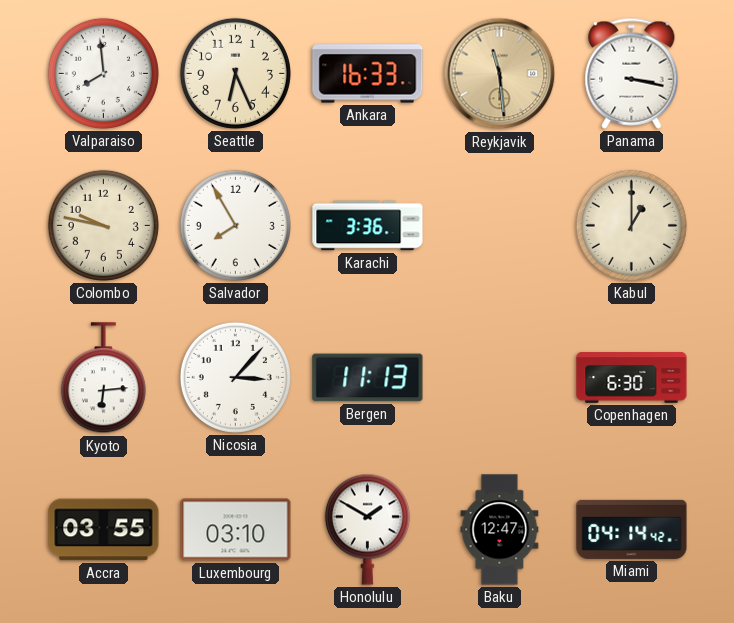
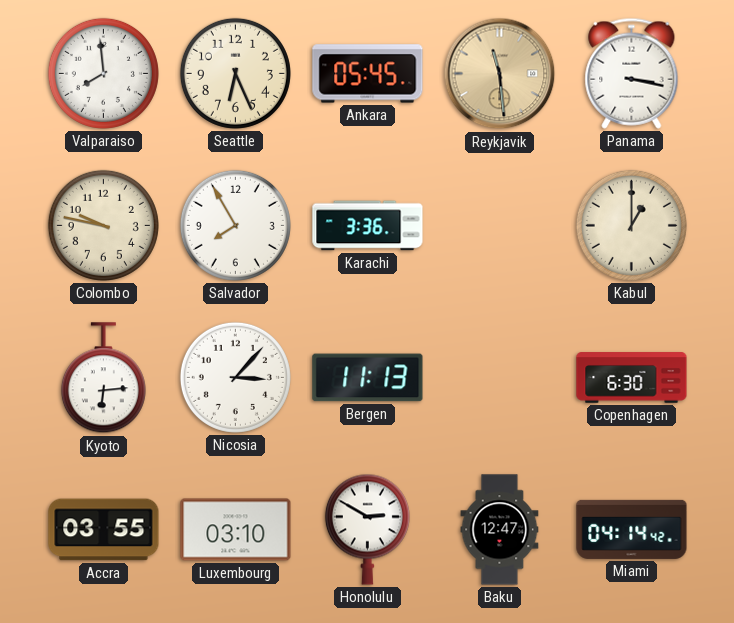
Ankara: 16:33 -> 05:45
Honolulu: 1:50 -> 2:50
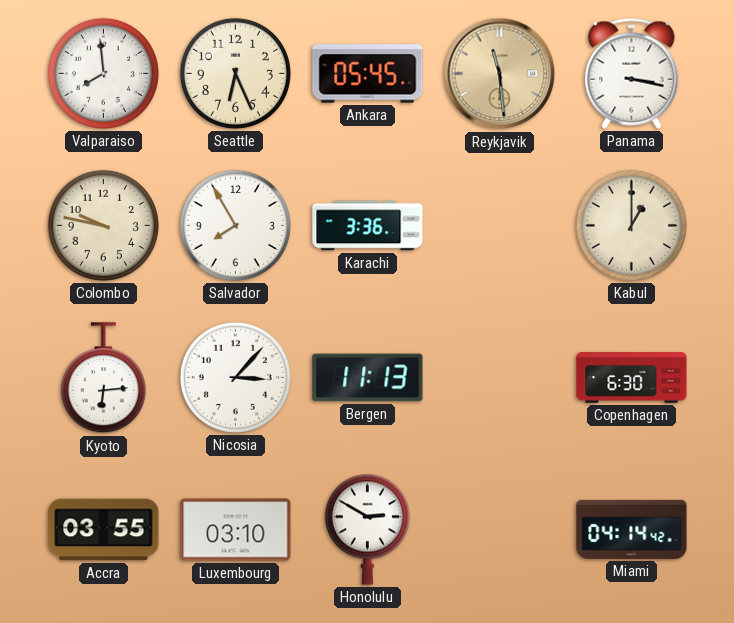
Baku: 12:47 -> none
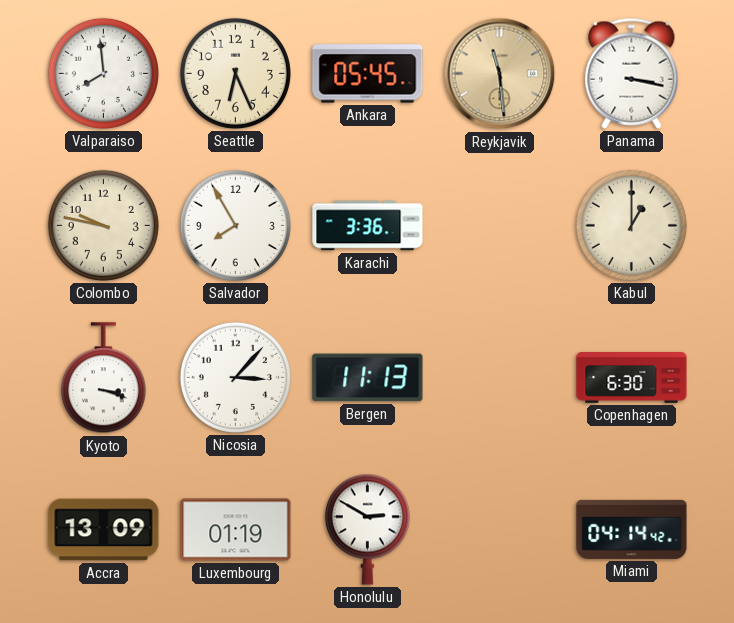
Kyoto: 6:14 -> 3:18
Accra: 03:55 -> 13:09
Luxembourg: 03:10 -> 01:19
